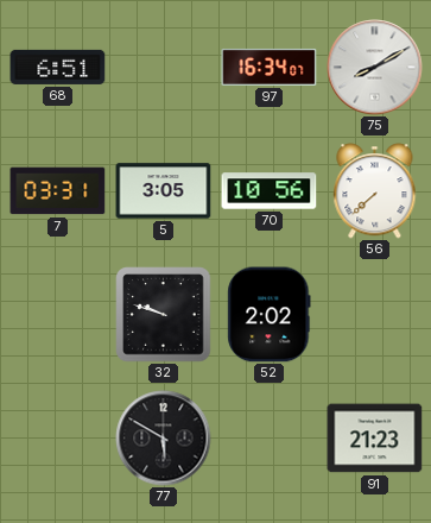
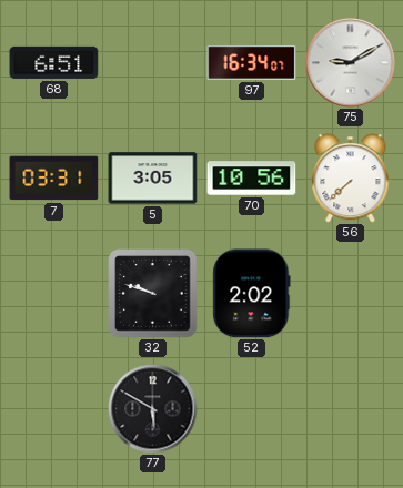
75: 8:10 -> 9:10
91: 21:23 -> none
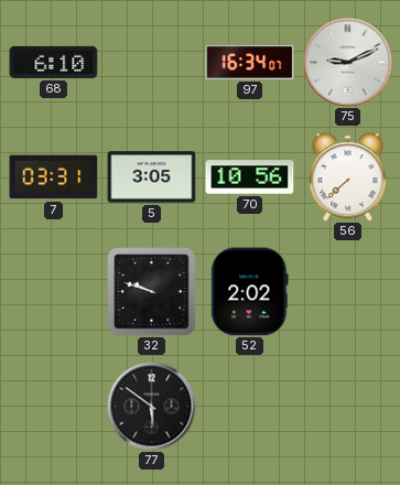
68: 6:51 -> 6:10
75: 9:10 -> 9:11
77: 5:50 -> 5:51
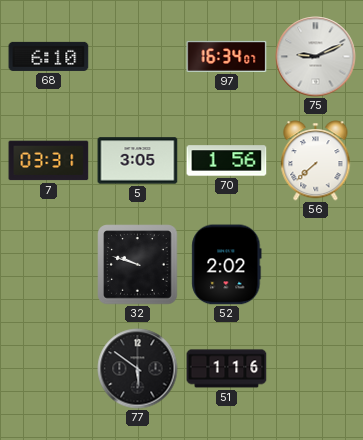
70: 10:56 -> 1:56
51: none -> 1:16
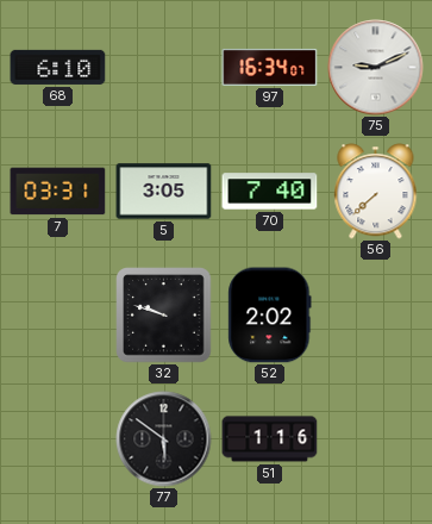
70: 1:56 -> 7:40
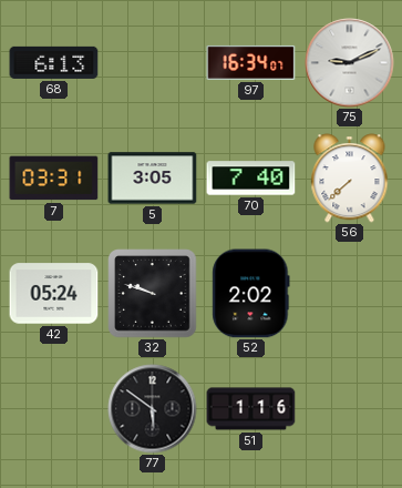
68: 6:10 -> 6:13
42: none -> 05:24
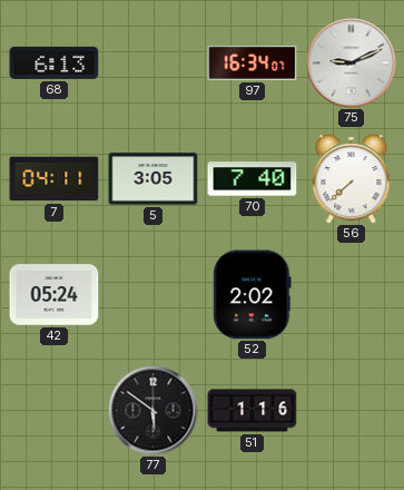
7: 03:31 -> 04:11
32: 9:48 -> none
